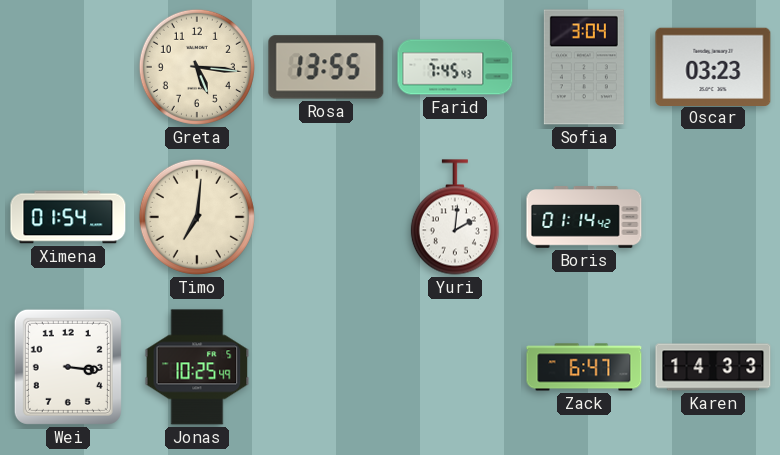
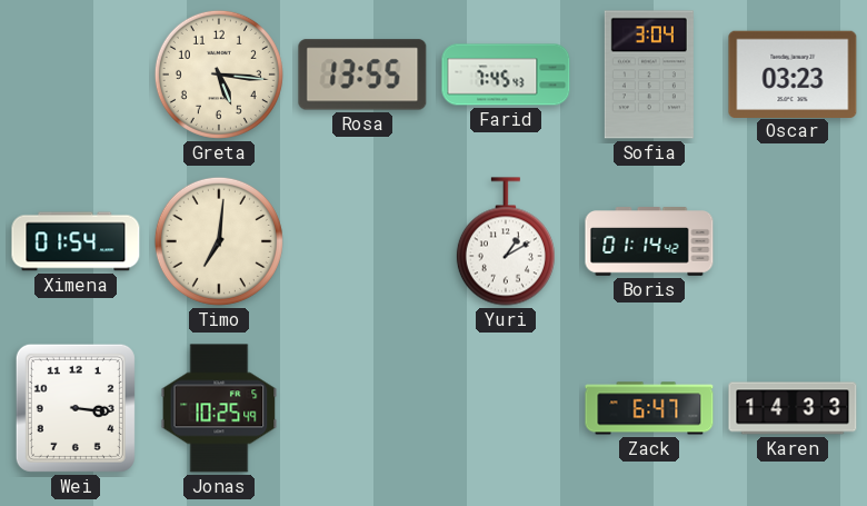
Yuri: 2:01 -> 1:10
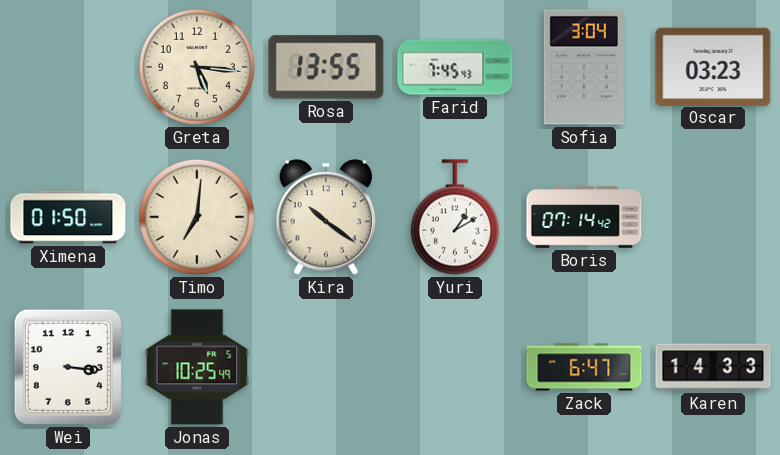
Ximena: 01:54 -> 01:50
Kira: none -> 10:21
Boris: 01:14 -> 07:14
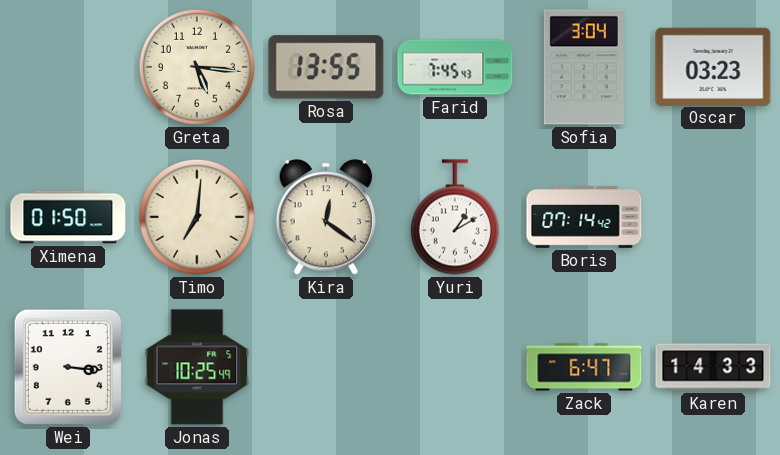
Kira: 10:21 -> 12:21
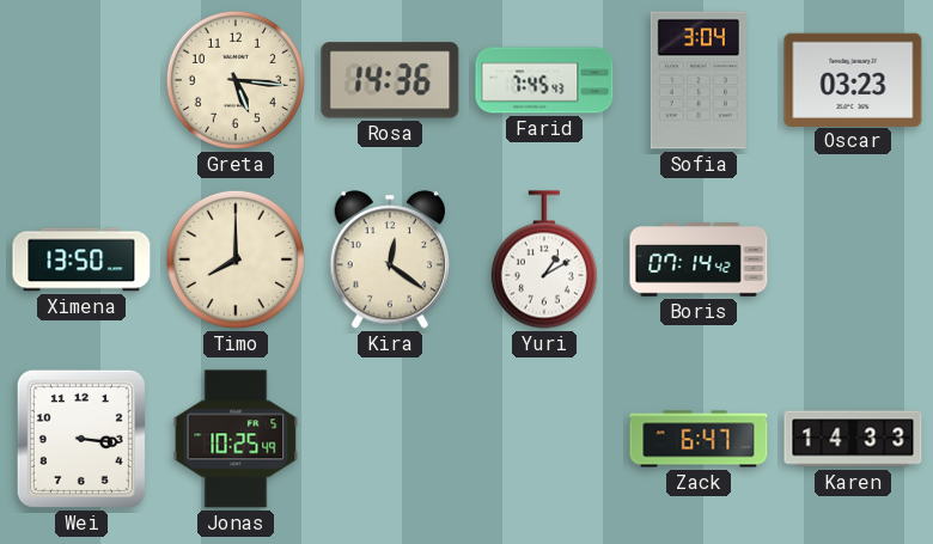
Rosa: 13:55 -> 14:36
Ximena: 01:50 -> 13:50
Timo: 7:01 -> 8:00
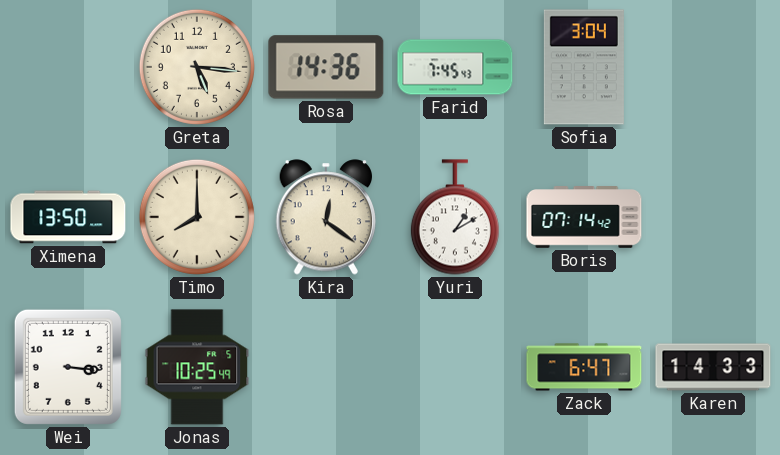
Oscar: 03:23 -> none
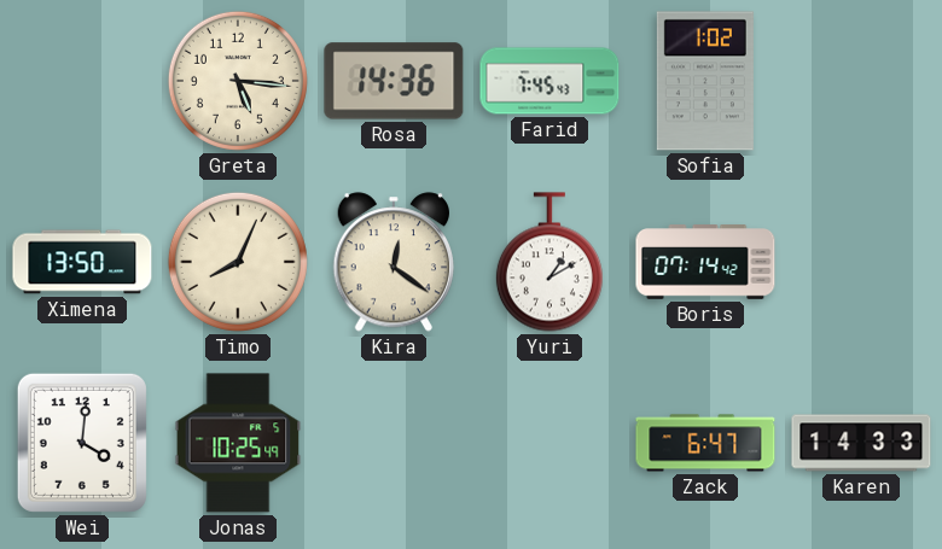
Sofia: 3:04 -> 1:02
Timo: 8:00 -> 8:04
Wei: 3:16 -> 4:01
